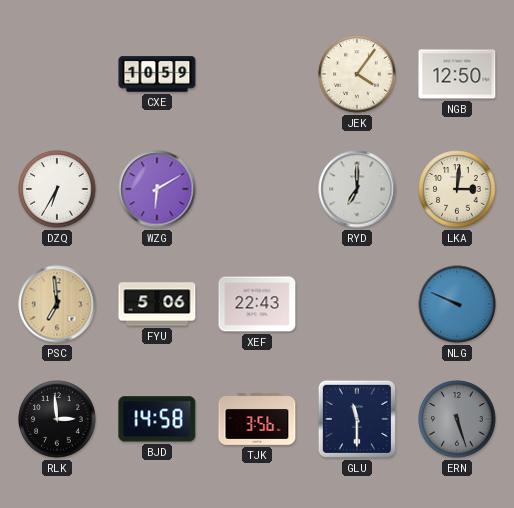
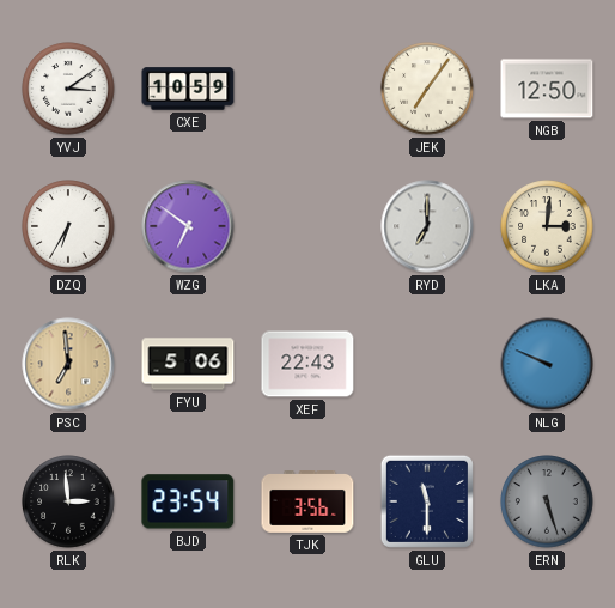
YVJ: none -> 3:09
JEK: 4:06 -> 7:06
WZG: 6:10 -> 6:51
BJD: 14:58 -> 23:54
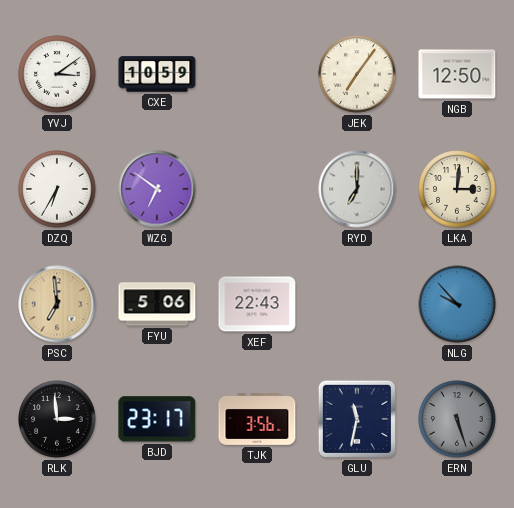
NLG: 9:49 -> 9:53
BJD: 23:54 -> 23:17
GLU: 11:30 -> 11:32
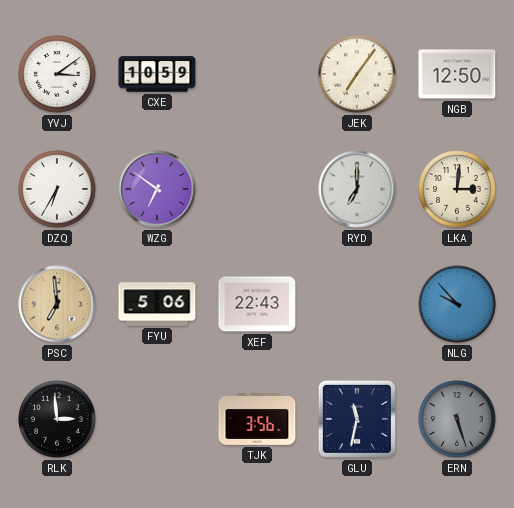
BJD: 23:17 -> none
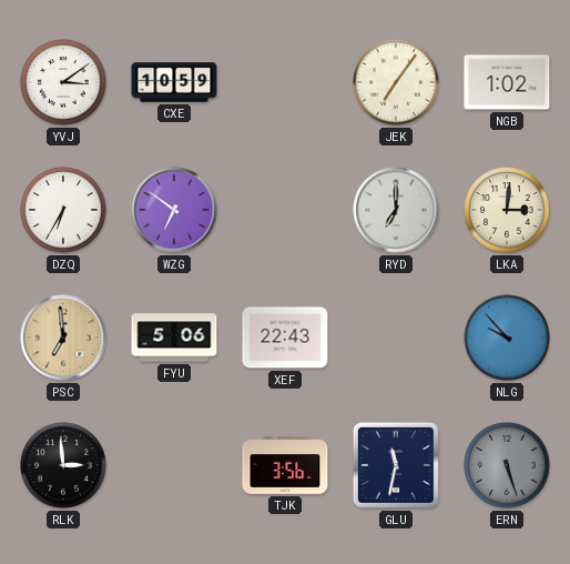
NGB: 12:50 -> 1:02
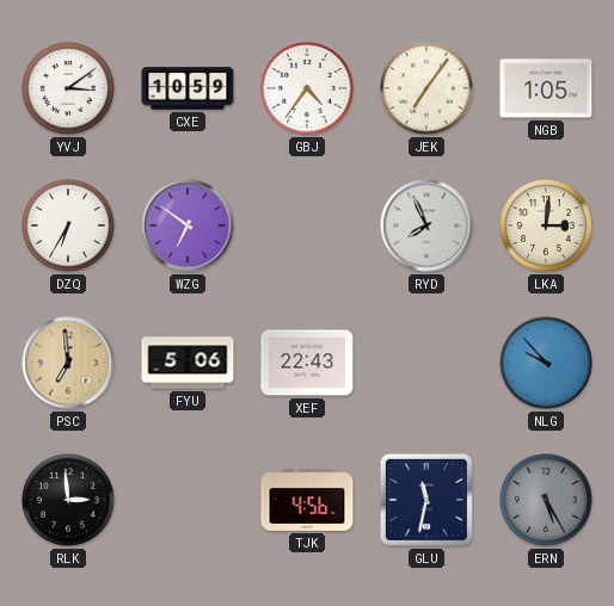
GBJ: none -> 4:36
NGB: 1:02 -> 1:05
RYD: 7:00 -> 7:56
TJK: 3:56 -> 4:56
ERN: 5:27 -> 5:25
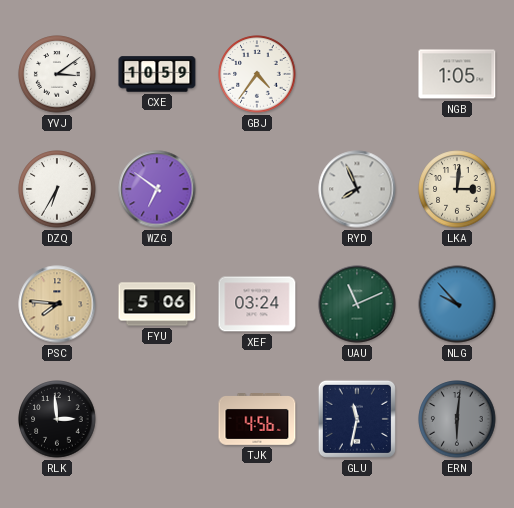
JEK: 7:06 -> none
PSC: 6:59 -> 7:46
XEF: 22:43 -> 03:24
UAU: none -> 11:11
ERN: 5:25 -> 6:01
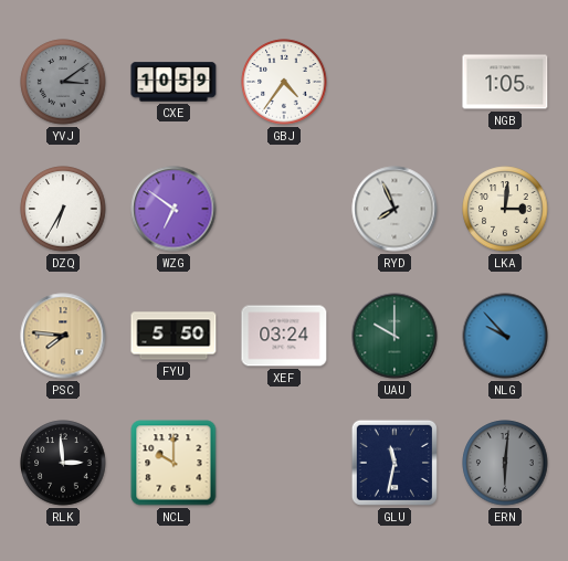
YVJ dial: white -> grey
FYU: 5:06 -> 5:50
UAU: 11:11 -> 10:00
NCL: none -> 10:00
TJK: 4:56 -> none
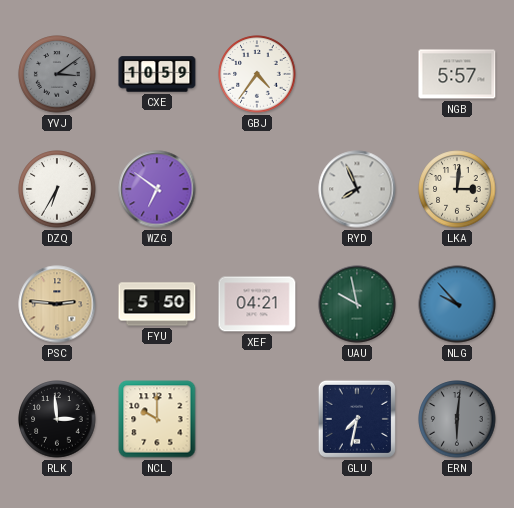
NGB: 1:05 -> 5:57
PSC: 7:46 -> 2:46
XEF: 03:24 -> 04:21
UAU: 10:00 -> 9:58
GLU: 11:32 -> 7:32
